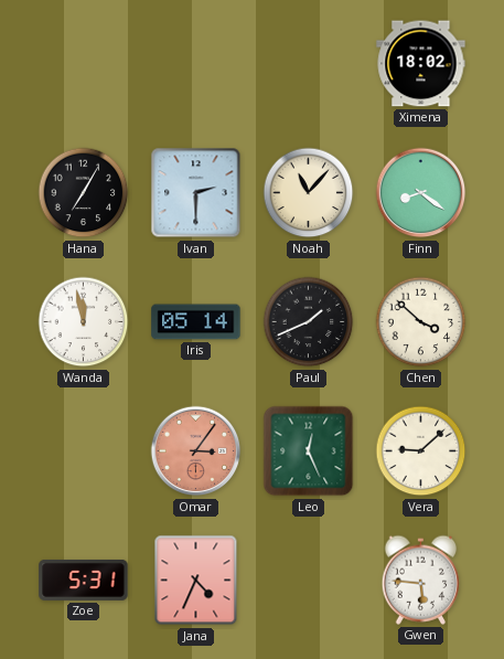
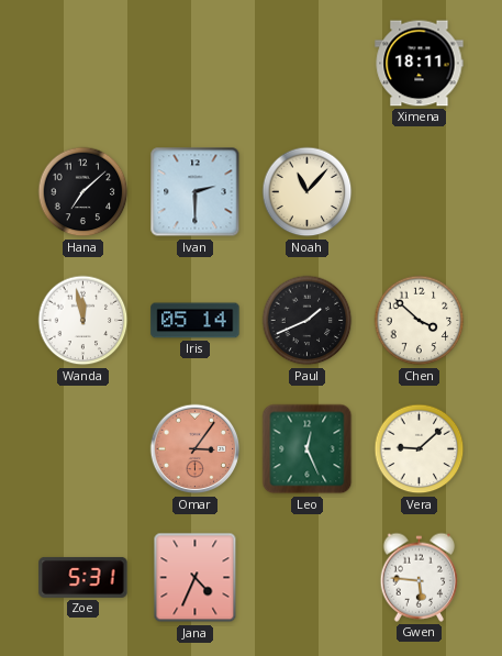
Ximena: 18:02 -> 18:11
Hana: 7:05 -> 7:08
Finn: 8:21 -> none
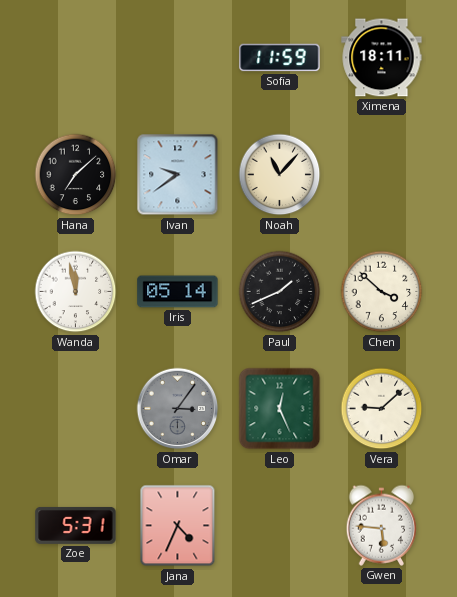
Sofia: none -> 11:59
Ivan: 2:30 -> 9:39
Omar dial: salmon -> grey
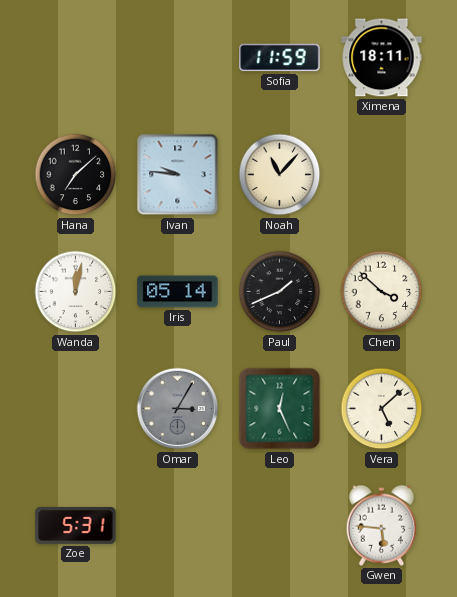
Ivan: 9:39 -> 9:46
Wanda: 11:58 -> 12:02
Omar: 3:06 -> 3:05
Vera: 9:08 -> 5:08
Jana: 4:34 -> none
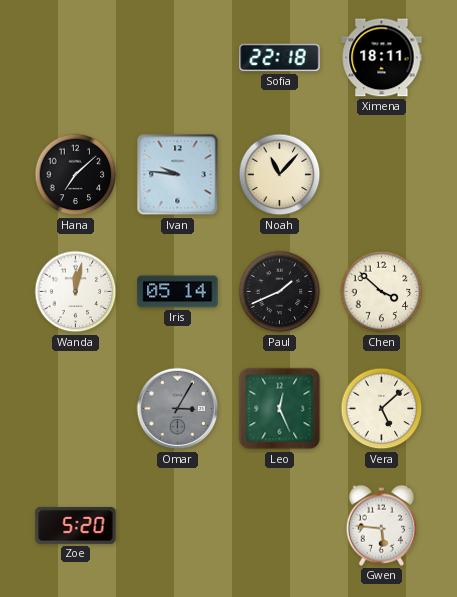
Sofia: 11:59 -> 22:18
Zoe: 5:31 -> 5:20
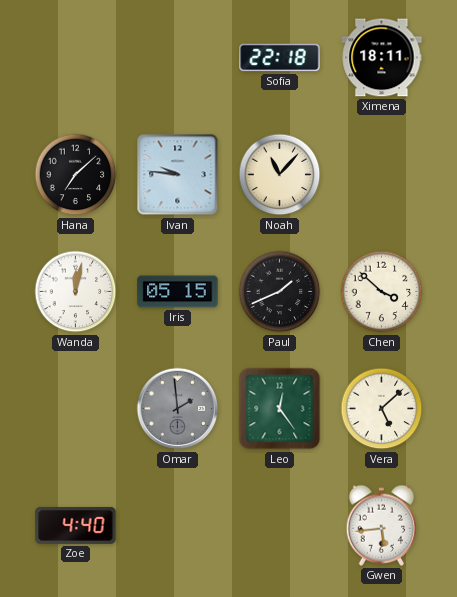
Iris: 05:14 -> 05:15
Omar: 3:05 -> 1:59
Leo: 12:26 -> 12:24
Zoe: 5:20 -> 4:40
Gwen: 5:46 -> 5:44
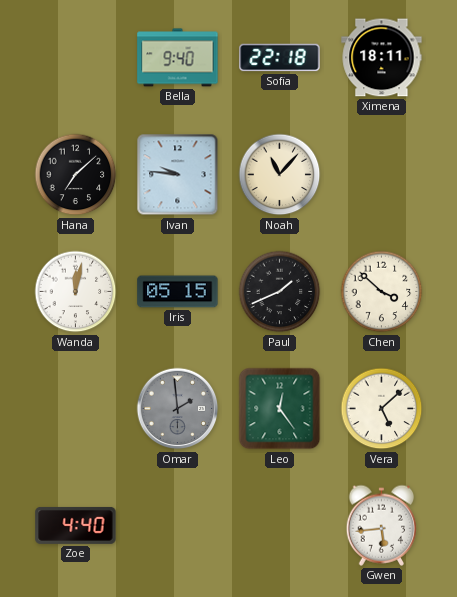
Bella: none -> 9:40
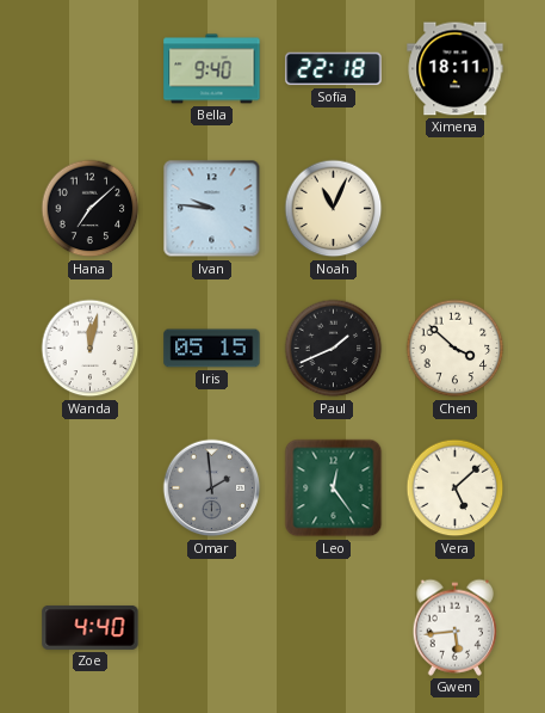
Noah: 11:07 -> 11:04
